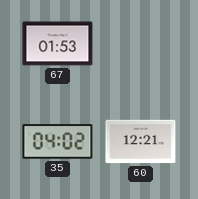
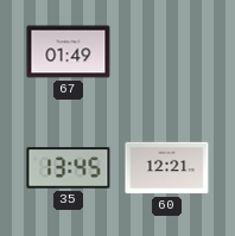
67: 01:53 -> 01:49
35: 04:02 -> 13:45
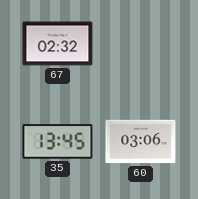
67: 01:49 -> 02:32
60: 12:21 -> 03:06
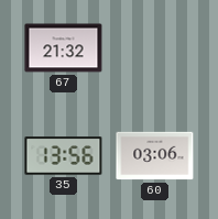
67: 02:32 -> 21:32
35: 13:45 -> 13:56
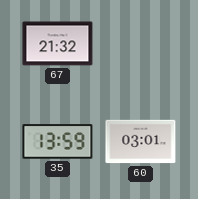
35: 13:56 -> 13:59
60: 03:06 -> 03:01
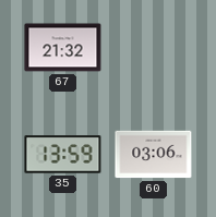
60: 03:01 -> 03:06
